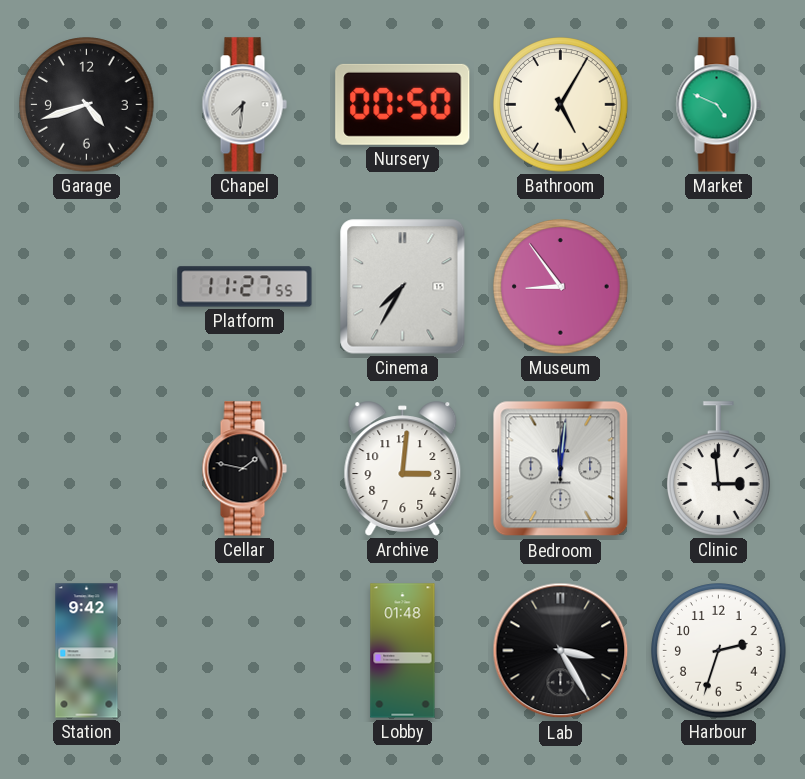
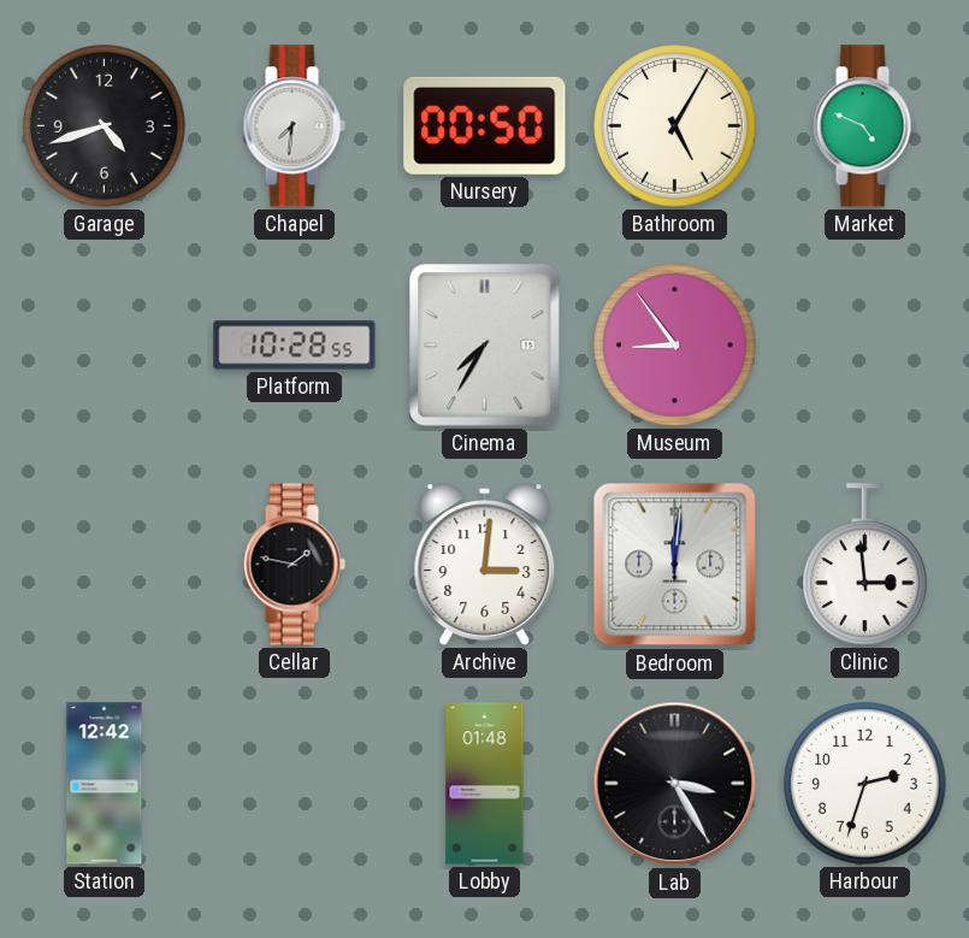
Platform: 11:27 -> 10:28
Station: 9:42 -> 12:42
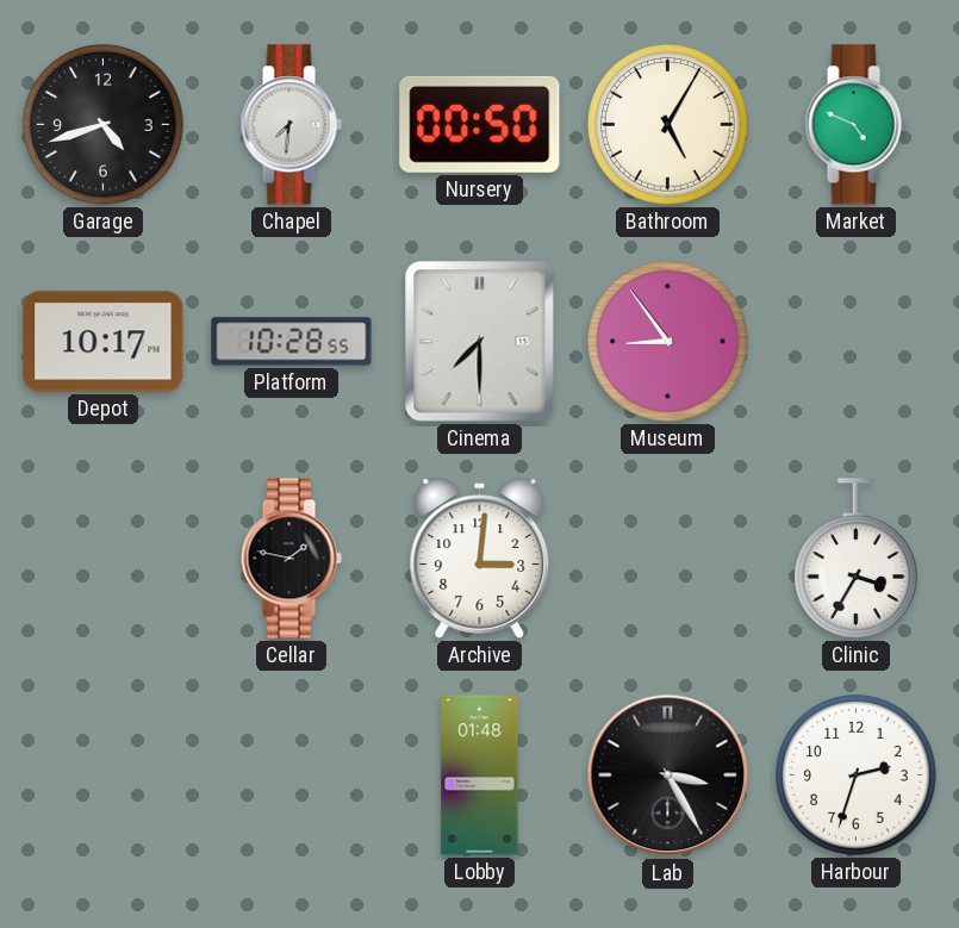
Depot: none -> 10:17
Cinema: 7:35 -> 7:30
Bedroom: 12:01 -> none
Clinic: 2:59 -> 3:35
Station: 12:42 -> none
